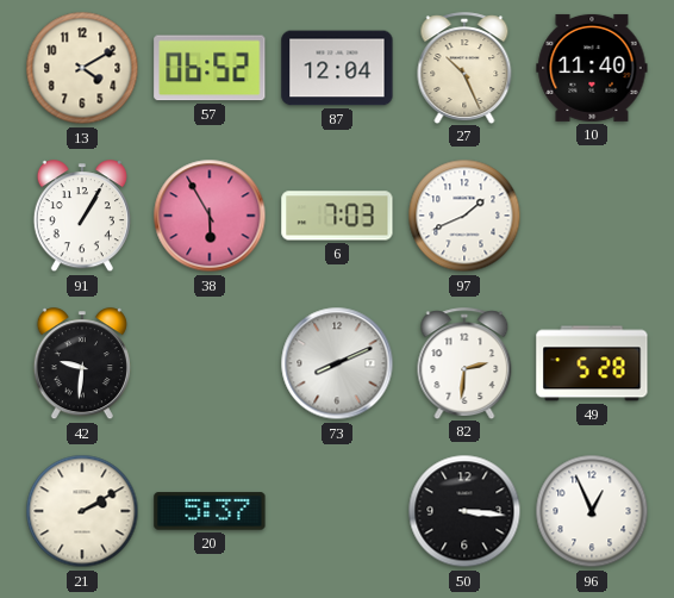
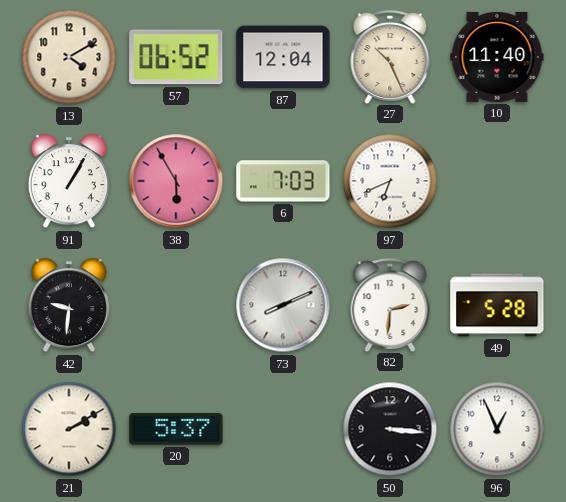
97: 1:41 -> 6:41
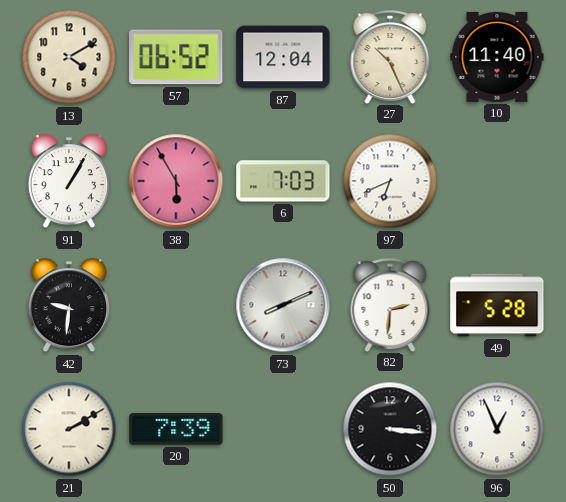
20: 5:37 -> 7:39
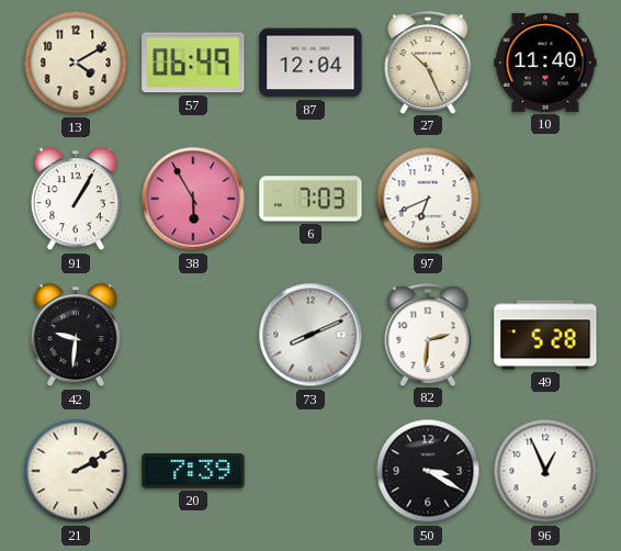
57: 06:52 -> 06:49
50: 3:16 -> 3:20
